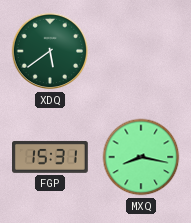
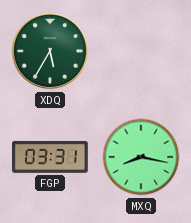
XDQ: 5:39 -> 5:35
FGP: 15:31 -> 03:31
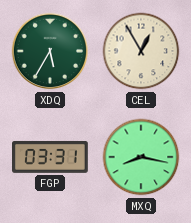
CEL: none -> 12:55
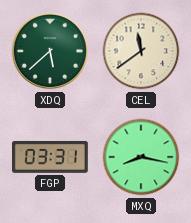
XDQ: 5:35 -> 5:38
CEL: 12:55 -> 11:39
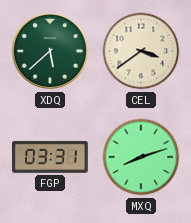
CEL: 11:39 -> 3:39
MXQ: 8:17 -> 8:12
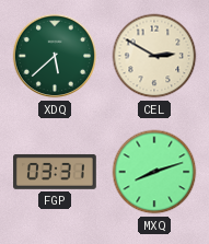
CEL: 3:39 -> 2:50
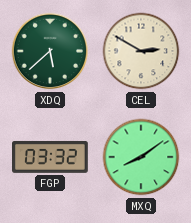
FGP: 03:31 -> 03:32
MXQ: 8:12 -> 8:09
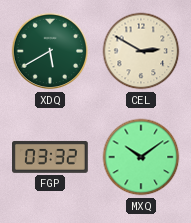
XDQ: 5:38 -> 5:40
MXQ: 8:09 -> 10:09
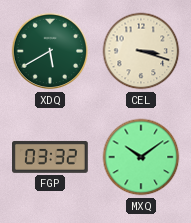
CEL: 2:50 -> 3:18
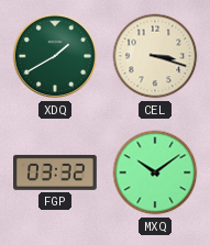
XDQ: 5:40 -> 1:40
